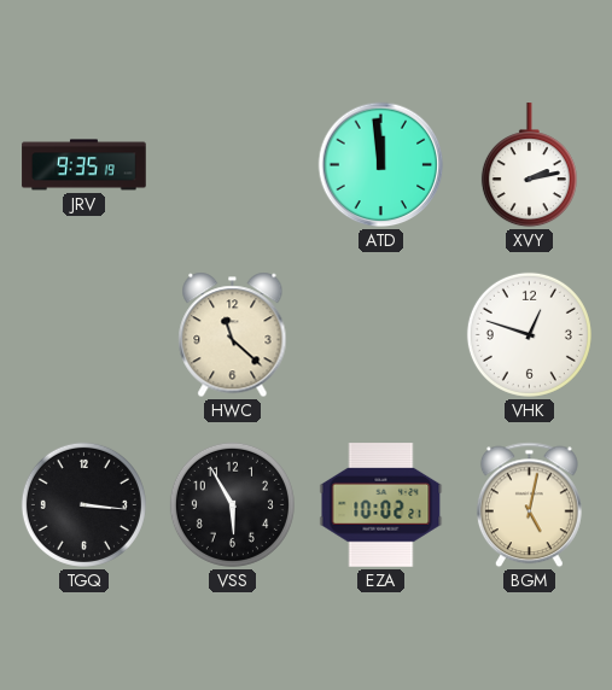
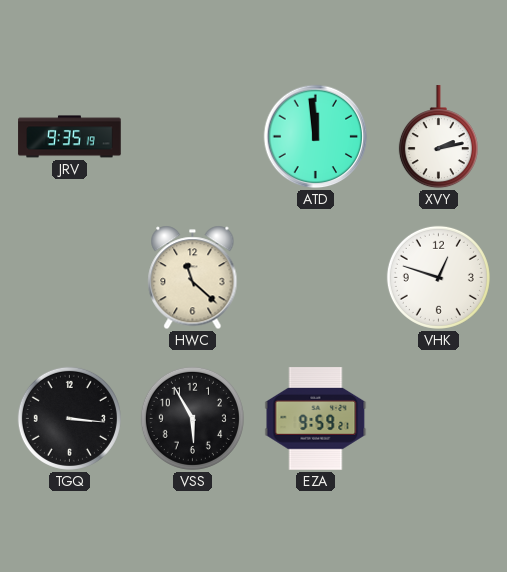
EZA: 10:02 -> 9:59
BGM: 5:02 -> none
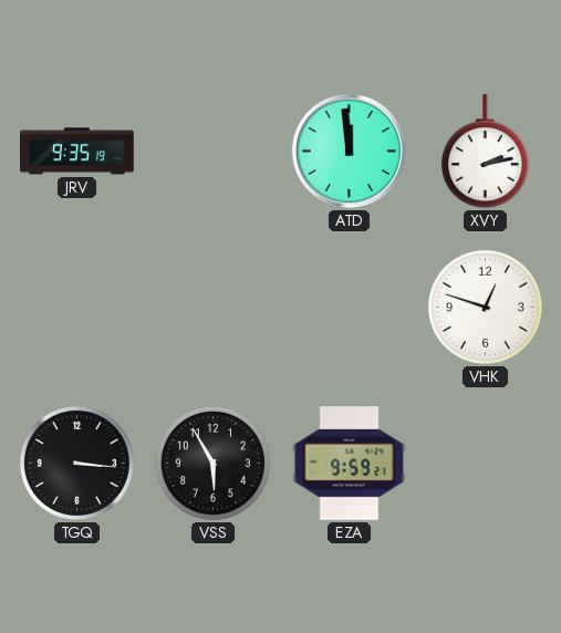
HWC: 11:22 -> none
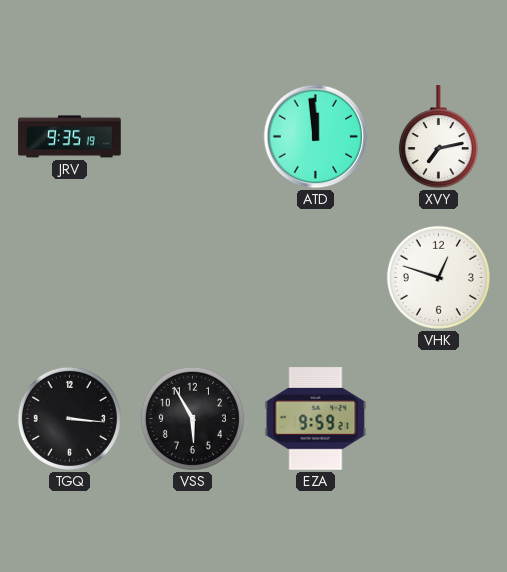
XVY: 2:13 -> 7:13
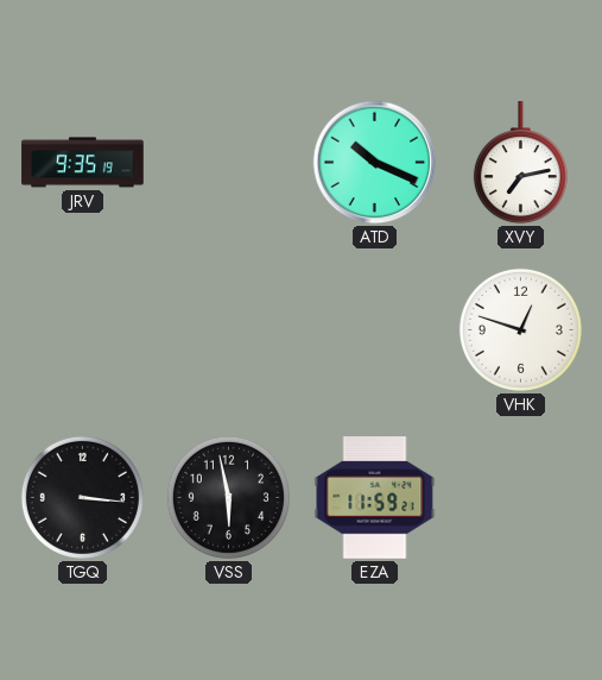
ATD: 11:59 -> 10:19
VSS: 5:55 -> 5:58
EZA: 9:59 -> 11:59
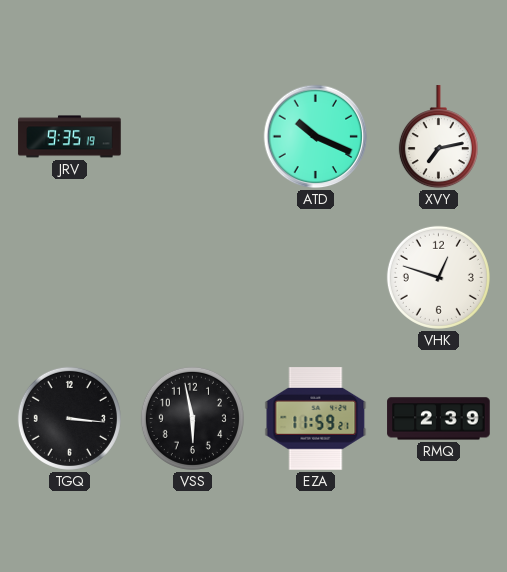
RMQ: none -> 2:39
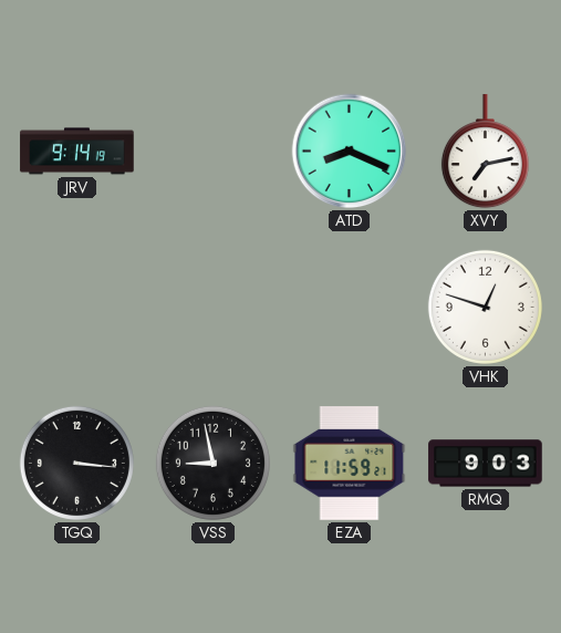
JRV: 9:35 -> 9:14
ATD: 10:19 -> 8:19
VSS: 5:58 -> 8:58
RMQ: 2:39 -> 9:03
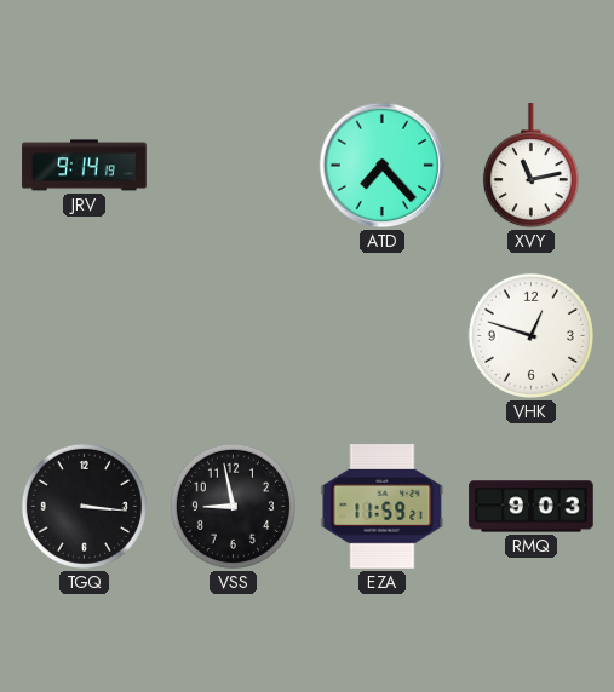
ATD: 8:19 -> 7:23
XVY: 7:13 -> 11:13
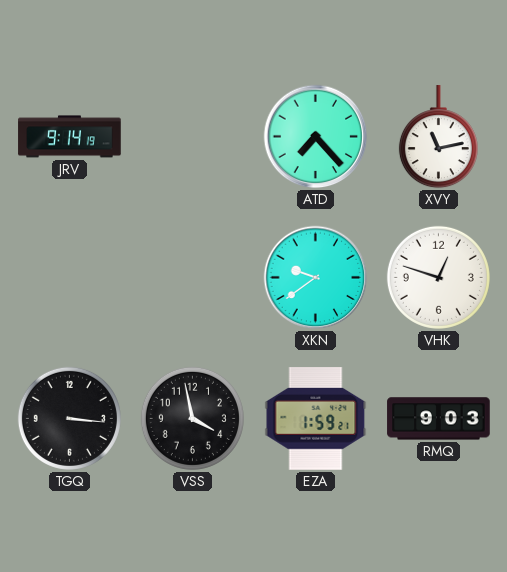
XKN: none -> 9:39
VSS: 8:58 -> 3:58
EZA: 11:59 -> 1:59
